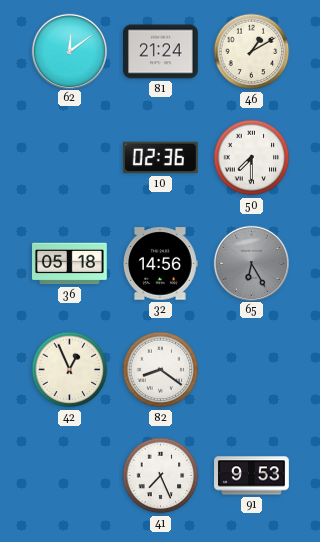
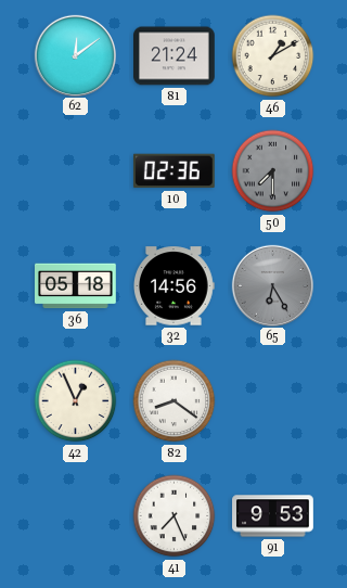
50 dial: white -> grey
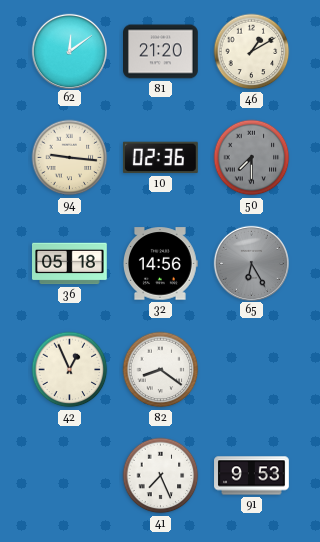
81: 21:24 -> 21:20
94: none -> 9:16
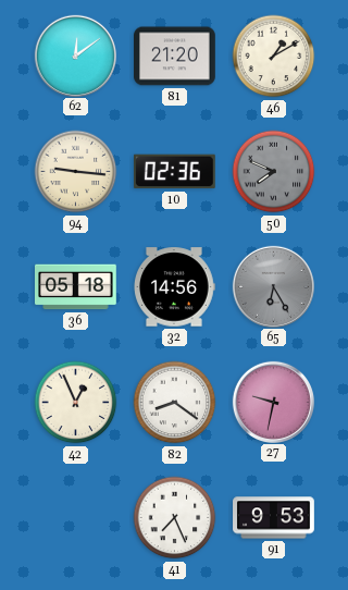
50: 7:30 -> 7:49
27: none -> 9:32
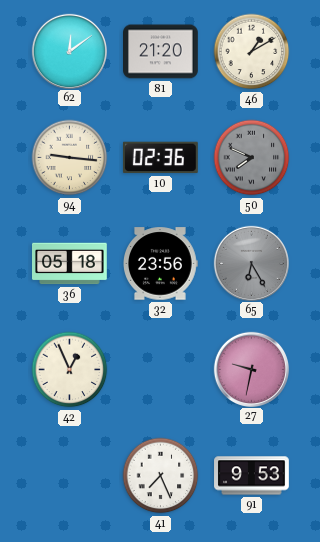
32: 14:56 -> 23:56
82: 8:21 -> none
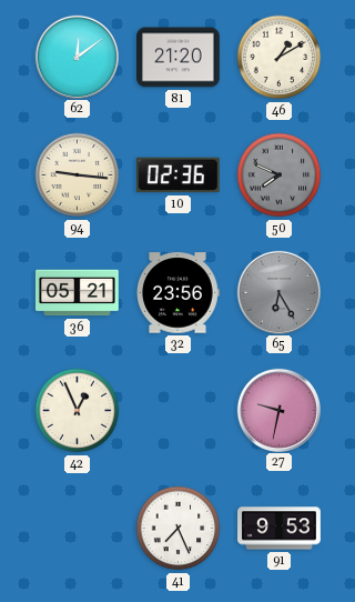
36: 05:18 -> 05:21
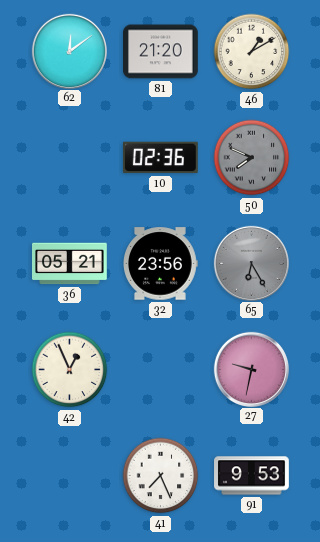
94: 9:16 -> none
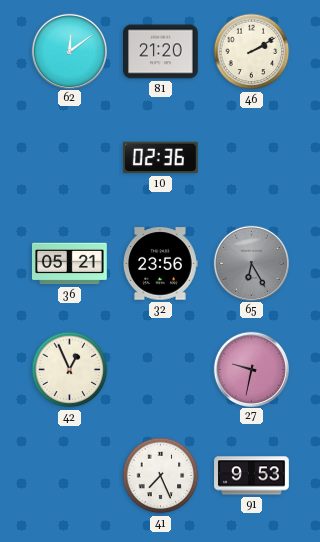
46: 1:10 -> 2:10
50: 7:49 -> none
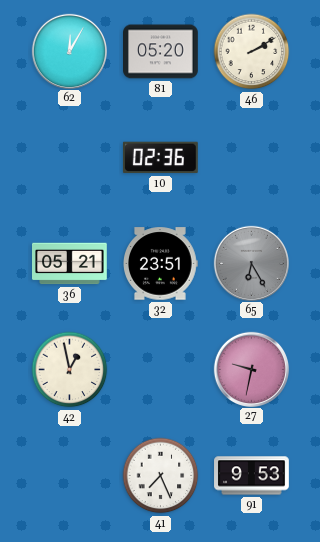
62: 12:09 -> 12:05
81: 21:20 -> 05:20
32: 23:56 -> 23:51
42: 12:56 -> 12:58
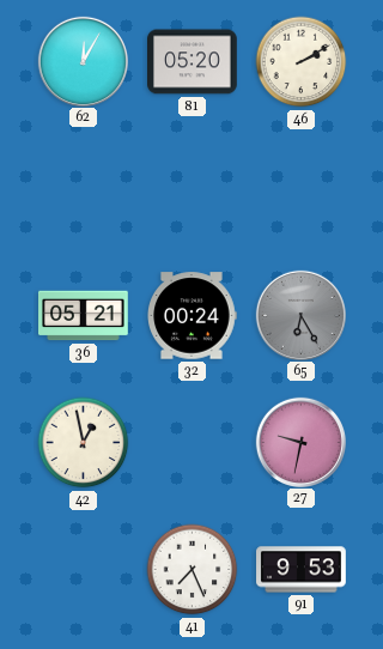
10: 02:36 -> none
32: 23:51 -> 00:24
